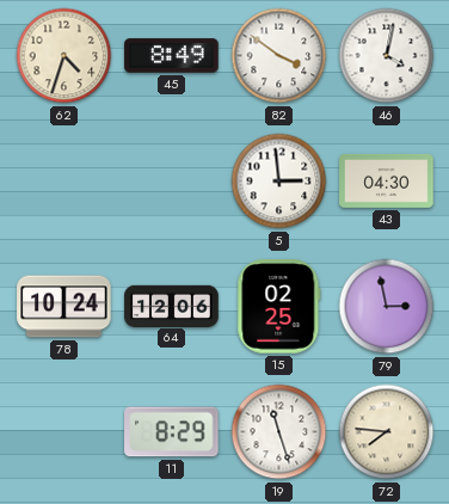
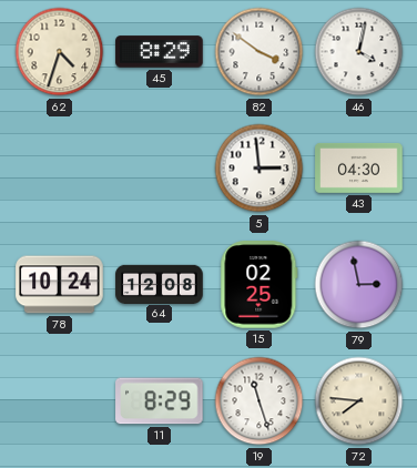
45: 8:49 -> 8:29
64: 12:06 -> 12:08
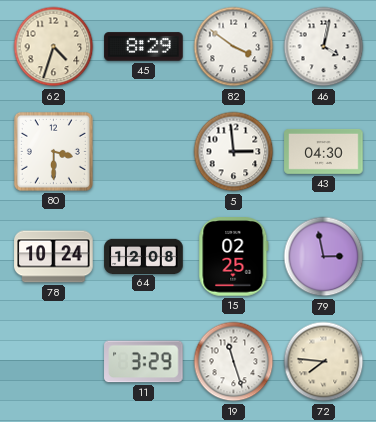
80: none -> 3:30
11: 8:29 -> 3:29
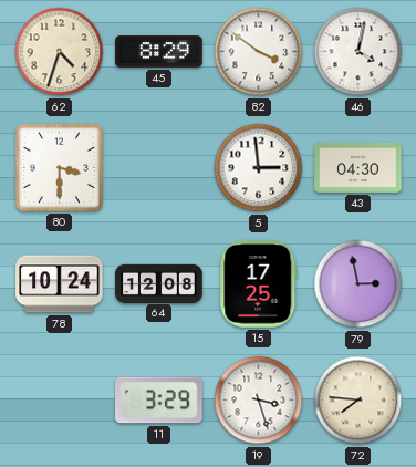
15: 02:25 -> 17:25
19: 11:27 -> 3:27
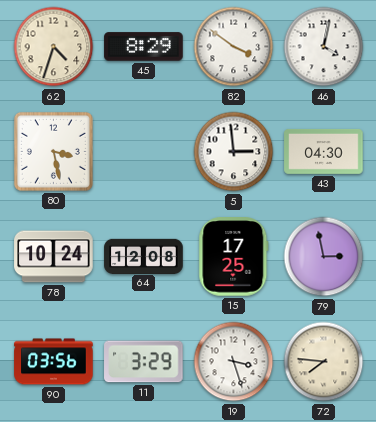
80: 3:30 -> 3:28
90: none -> 03:56
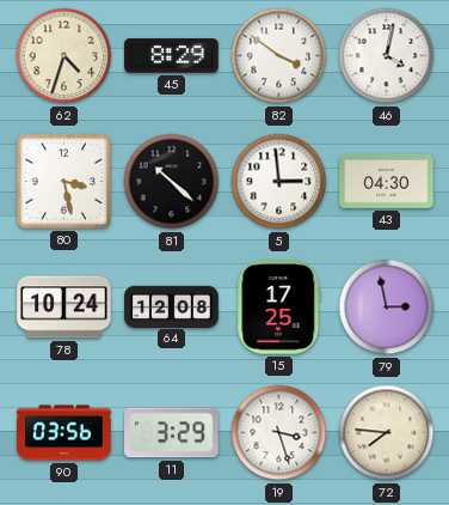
81: none -> 10:22
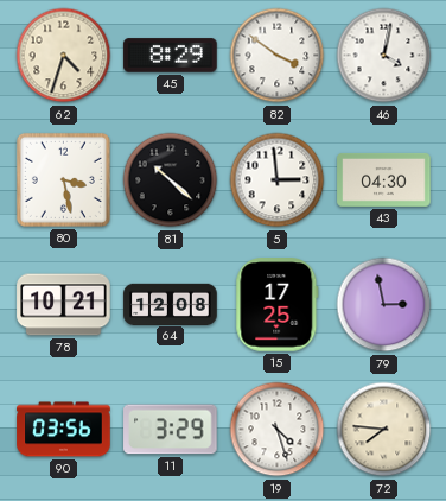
78: 10:24 -> 10:21
19: 3:27 -> 4:27
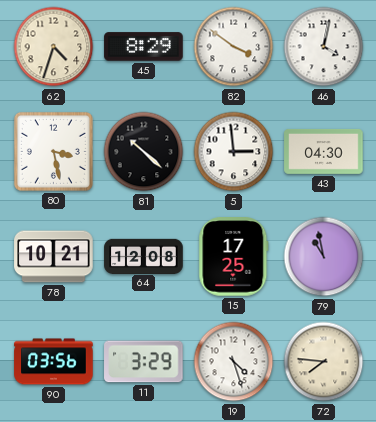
79: 2:58 -> 10:58
